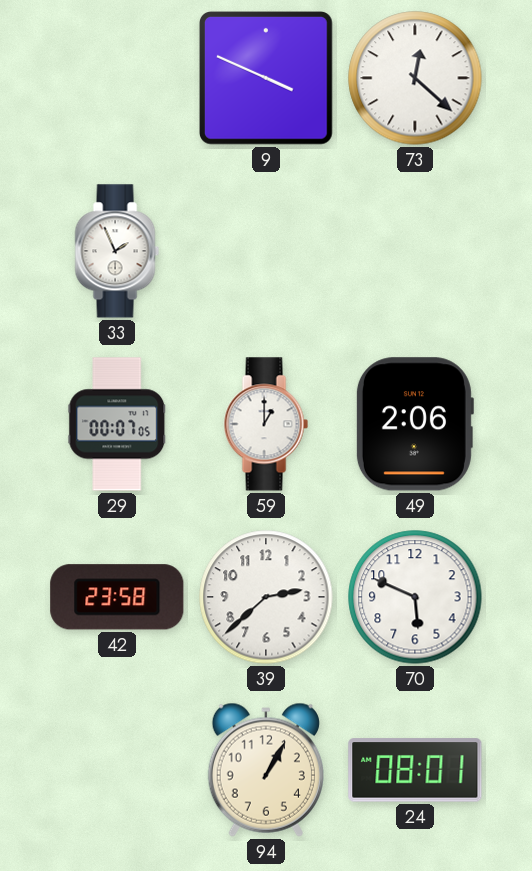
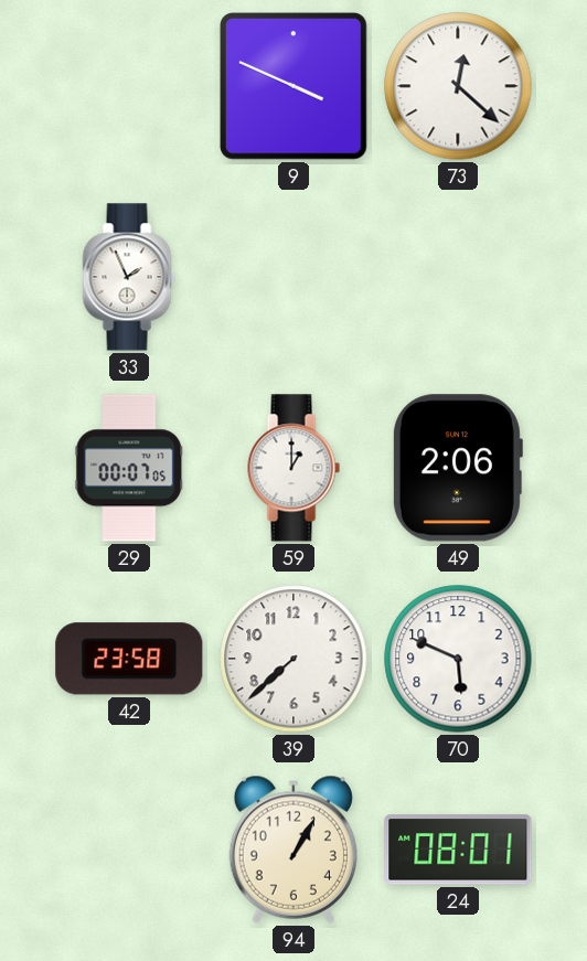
39: 2:38 -> 7:38
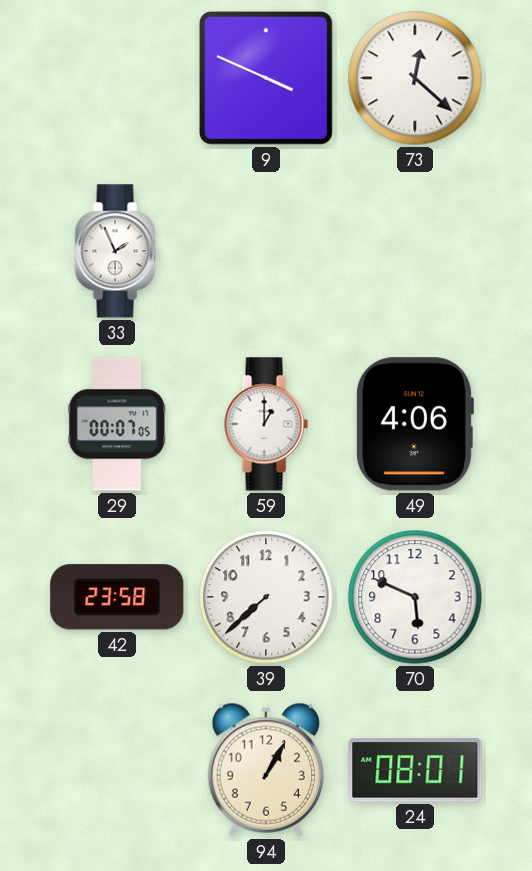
49: 2:06 -> 4:06
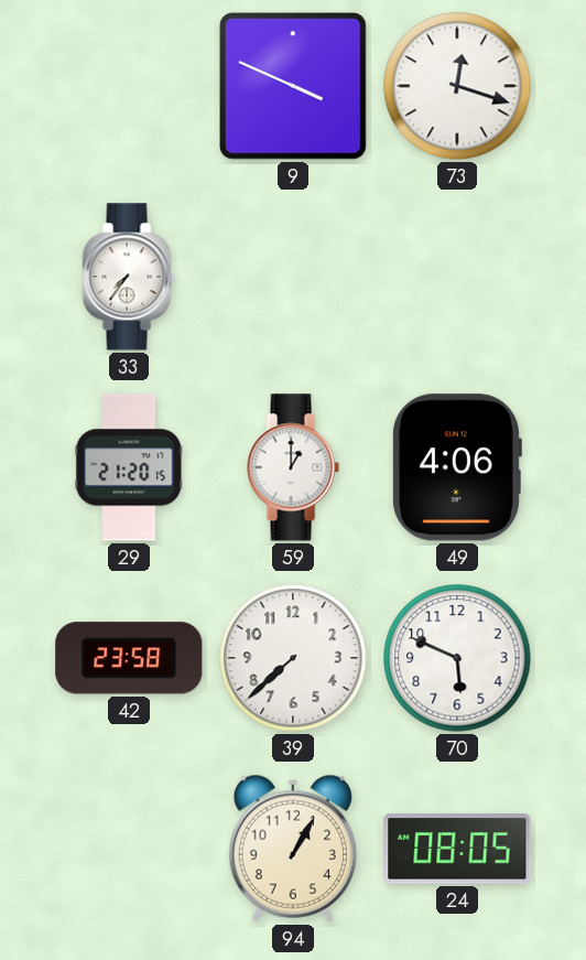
73: 12:22 -> 12:18
33: 1:56 -> 7:36
29: 00:07 -> 21:20
24: 08:01 -> 08:05
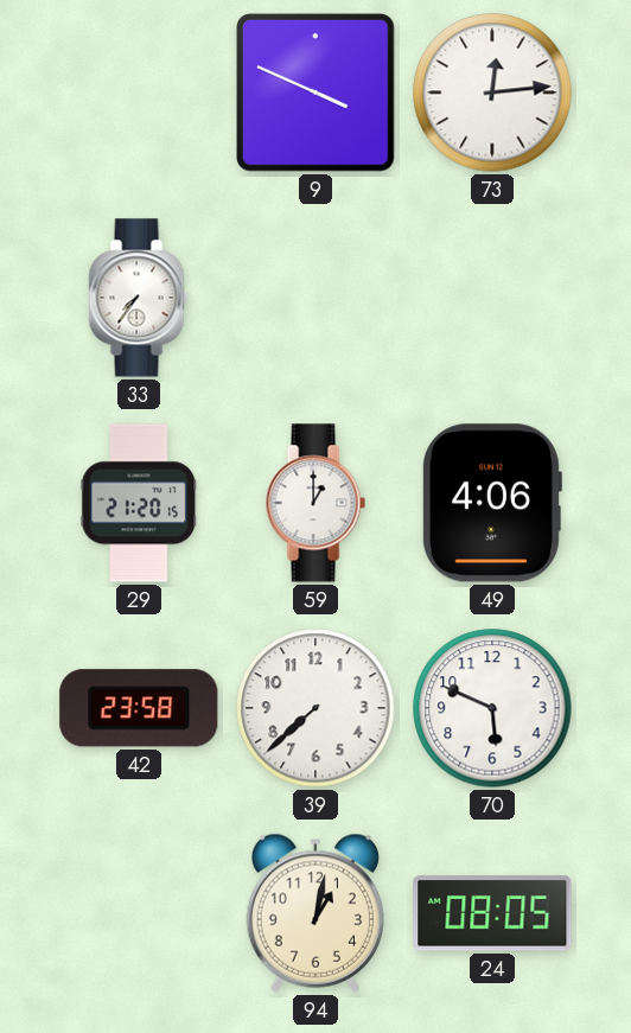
73: 12:18 -> 12:14
94: 1:05 -> 1:02
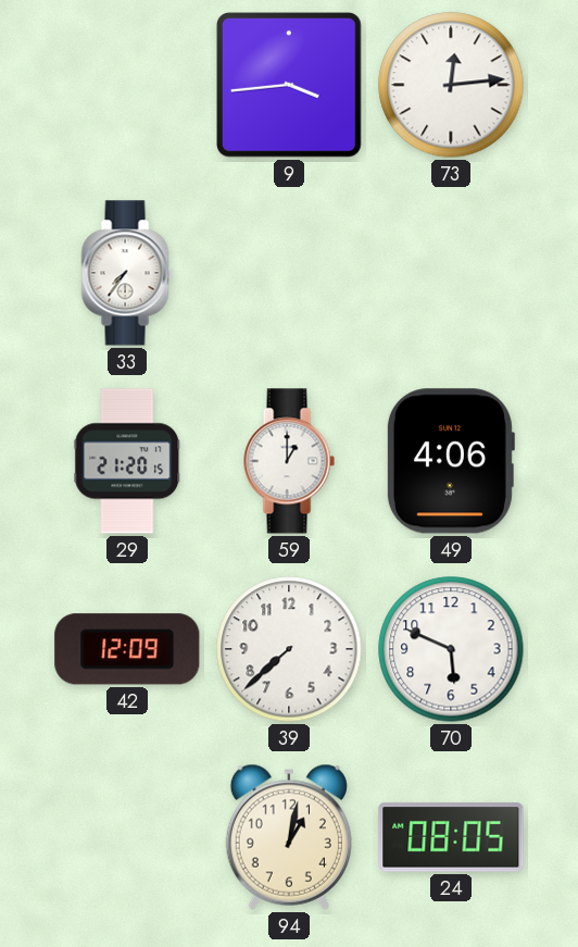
9: 3:49 -> 3:44
42: 23:58 -> 12:09
